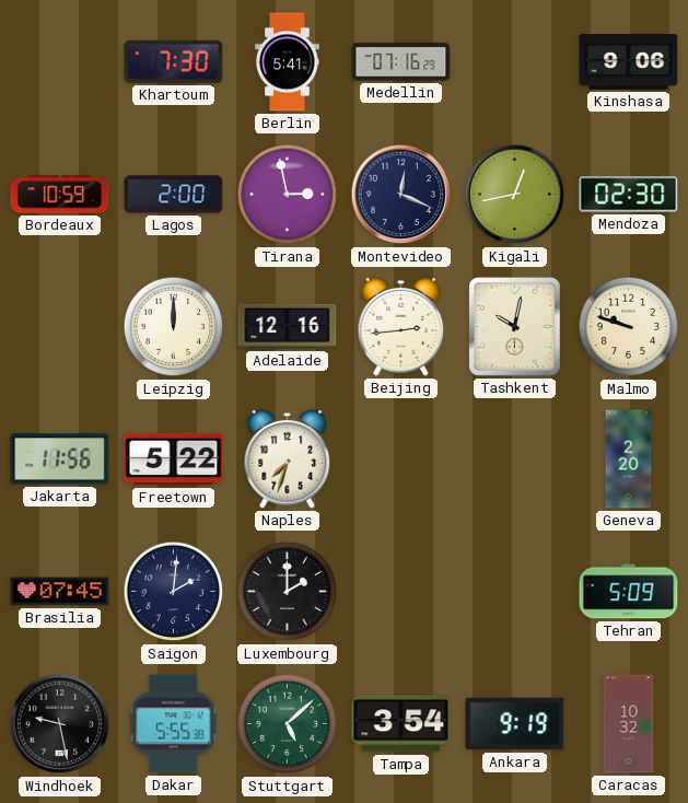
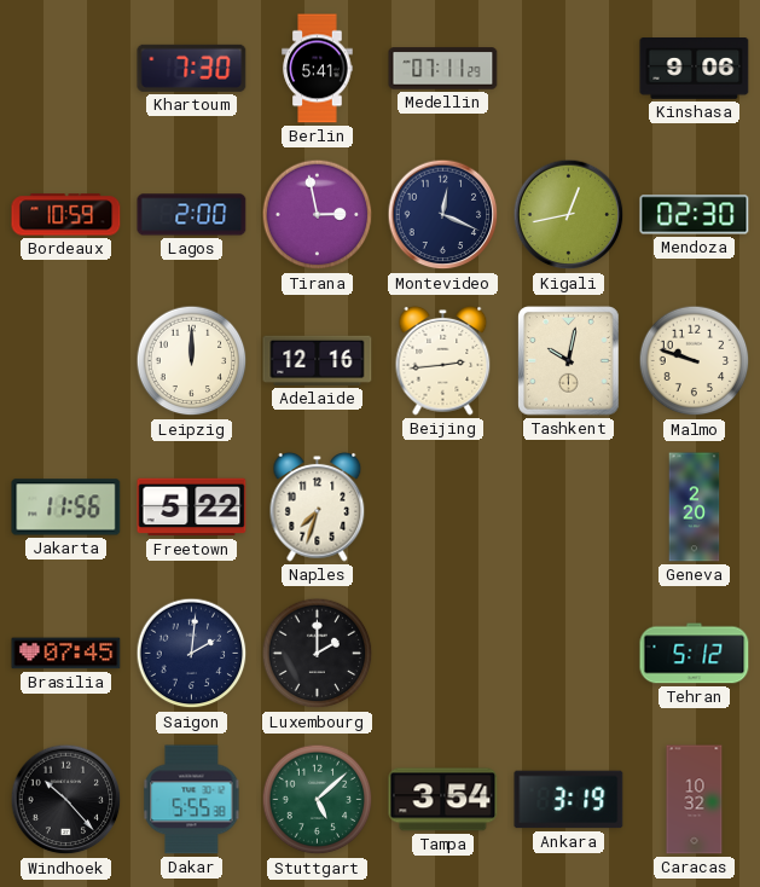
Medellin: 07:16 -> 07:11
Tehran: 5:09 -> 5:12
Windhoek: 9:28 -> 10:23
Ankara: 9:19 -> 3:19
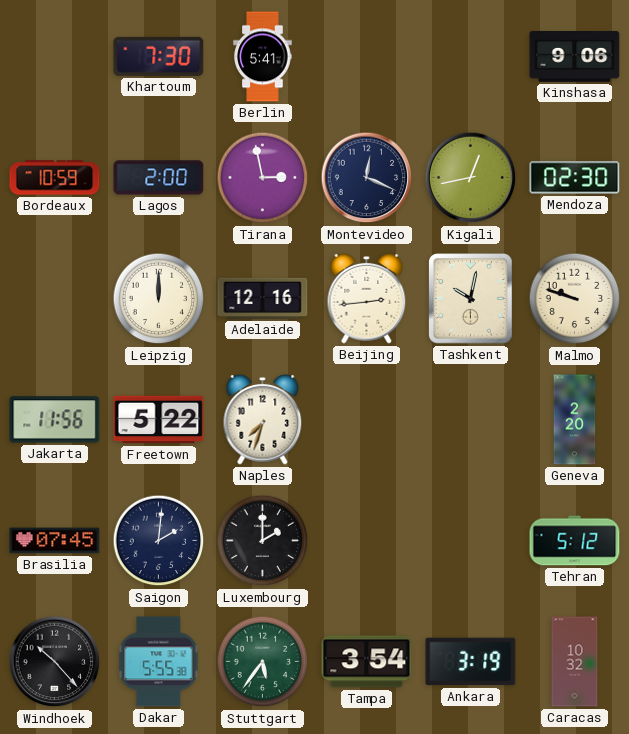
Medellin: 07:11 -> none
Stuttgart: 5:08 -> 5:36
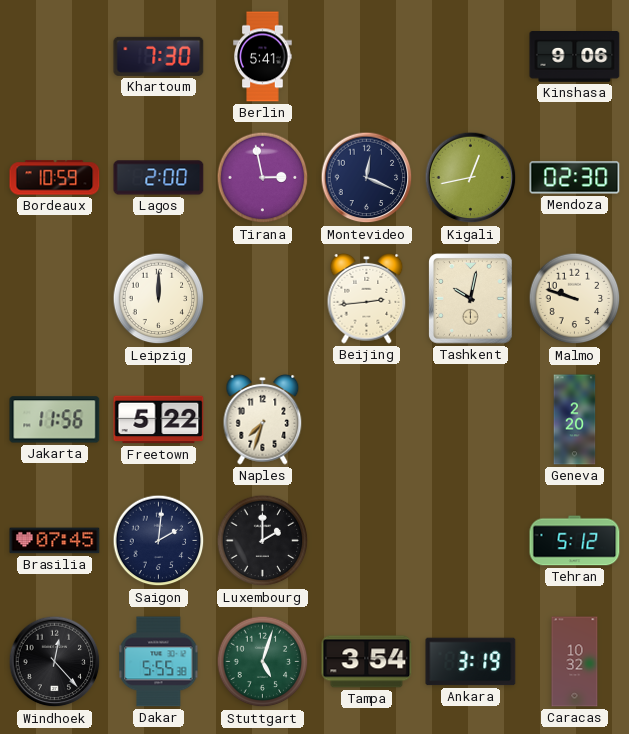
Adelaide: 12:16 -> none
Windhoek: 10:23 -> 12:23
Stuttgart: 5:36 -> 5:03
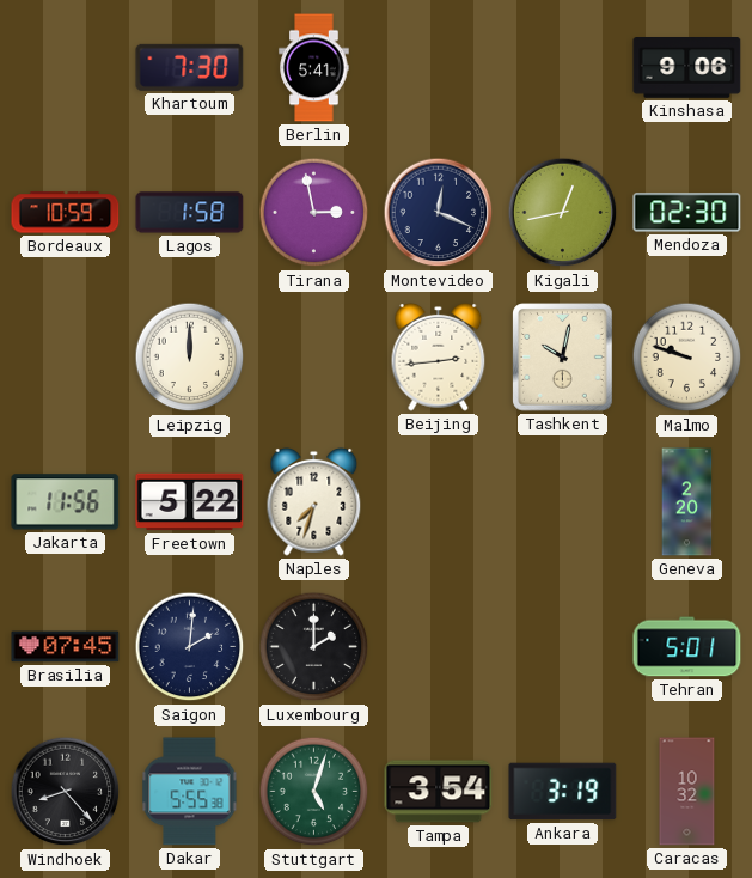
Lagos: 2:00 -> 1:58
Tehran: 5:12 -> 5:01
Windhoek: 12:23 -> 8:23
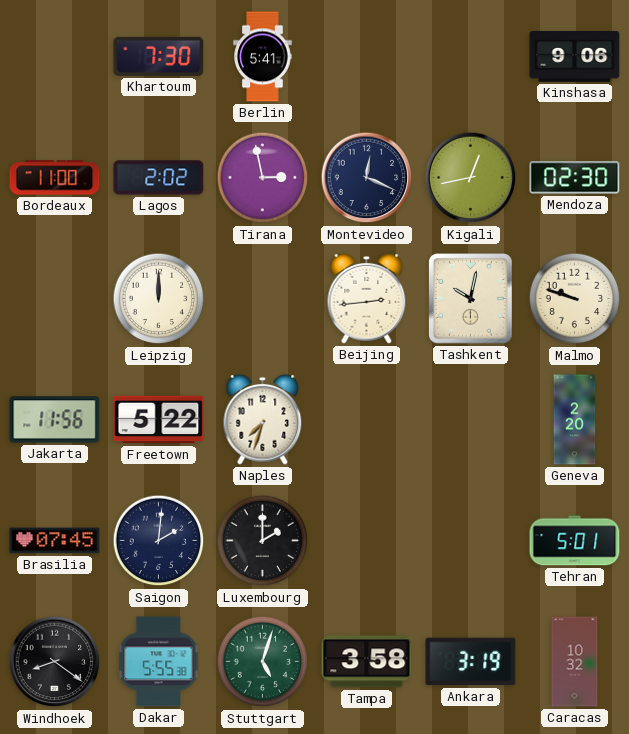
Bordeaux: 10:59 -> 11:00
Lagos: 1:58 -> 2:02
Windhoek: 8:23 -> 8:21
Tampa: 3:54 -> 3:58
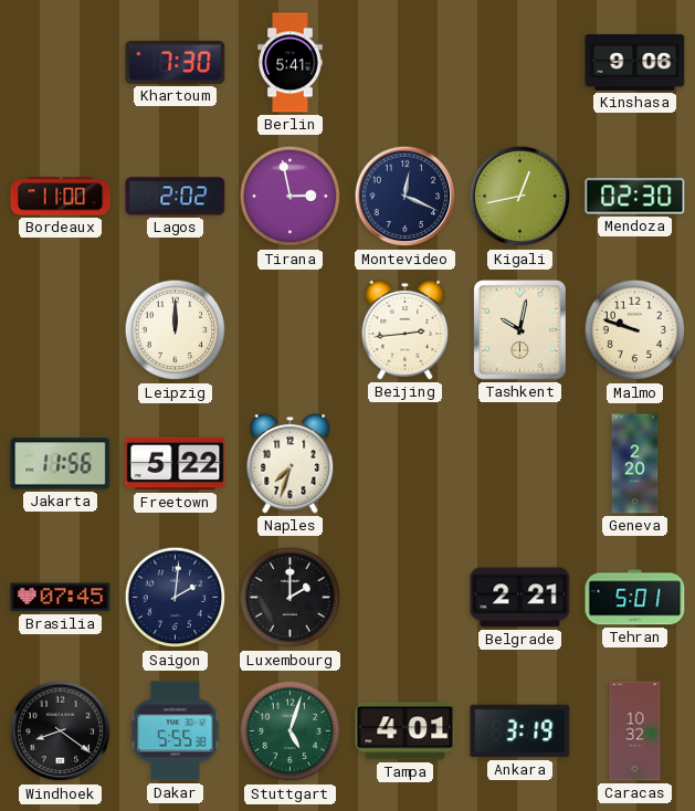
Belgrade: none -> 2:21
Tampa: 3:58 -> 4:01
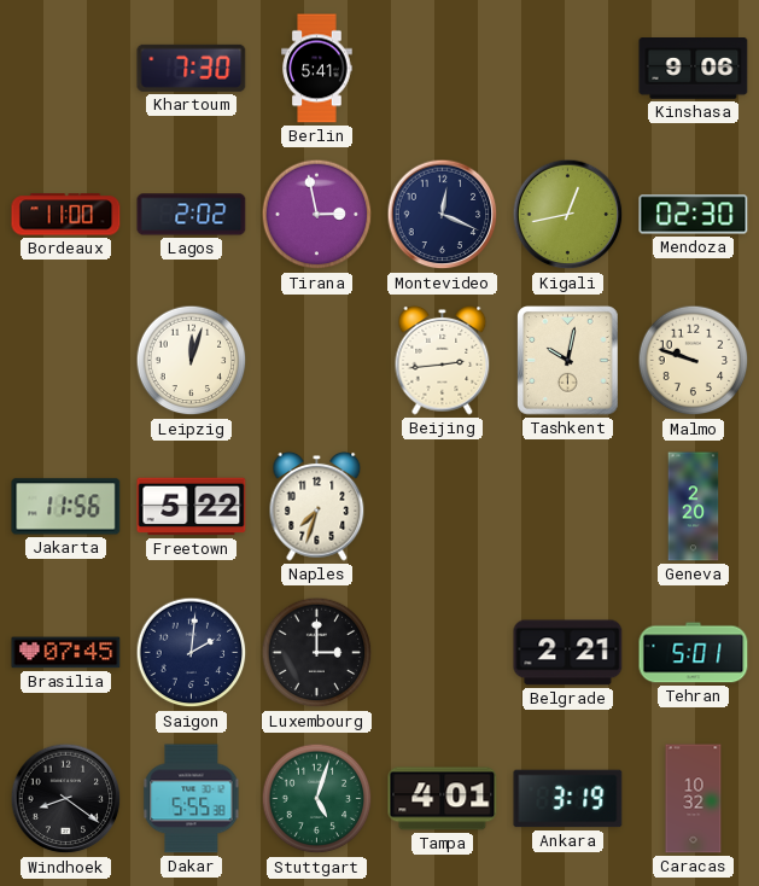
Leipzig: 12:00 -> 12:03
Luxembourg: 2:00 -> 3:00
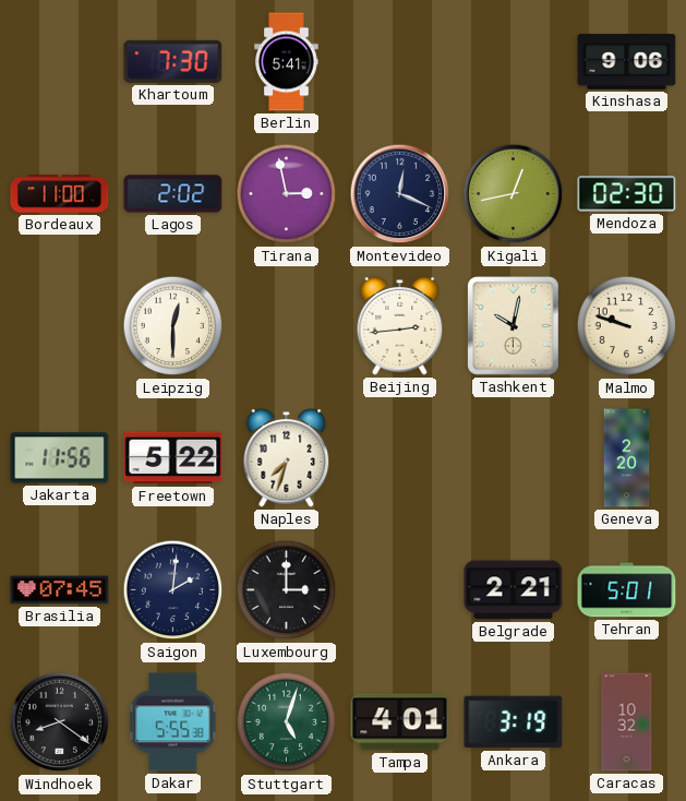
Leipzig: 12:03 -> 12:30
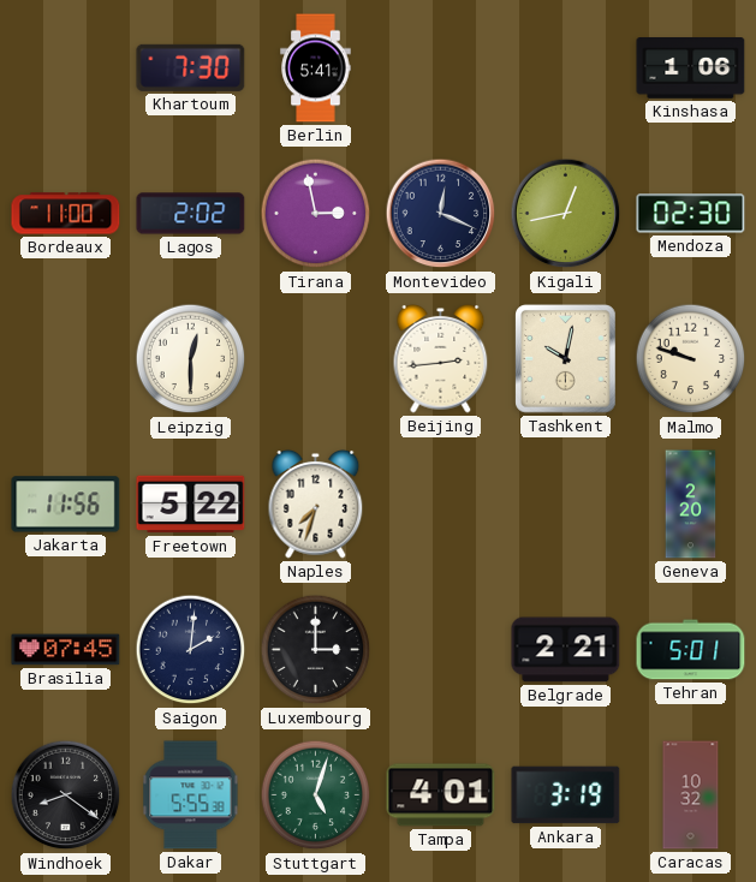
Kinshasa: 9:06 -> 1:06
